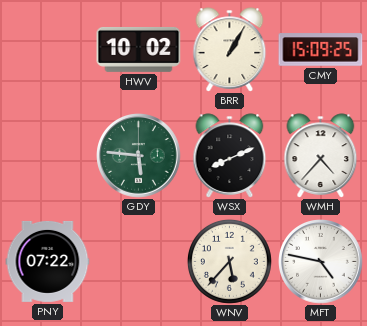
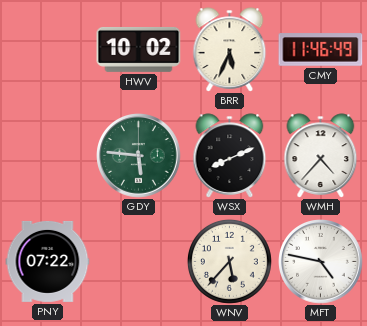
BRR: 1:05 -> 5:34
CMY: 15:09 -> 11:46
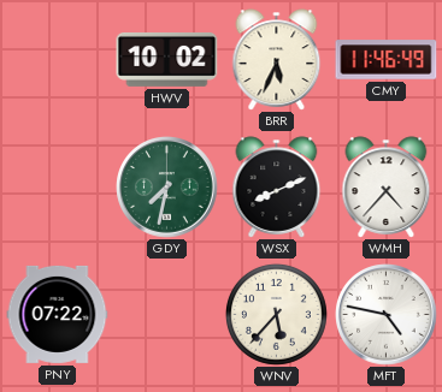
GDY: 5:46 -> 7:32
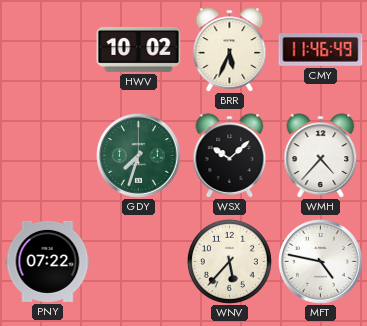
GDY: 7:32 -> 7:33
WSX: 8:11 -> 10:08
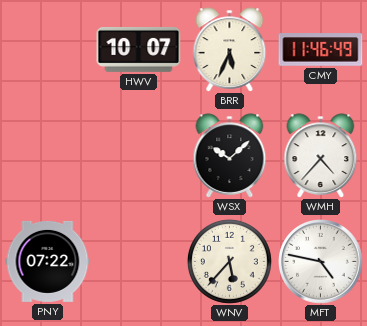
HWV: 10:02 -> 10:07
GDY: 7:33 -> none
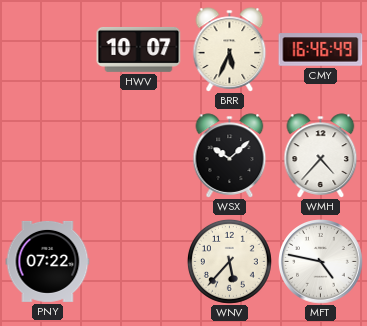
CMY: 11:46 -> 16:46
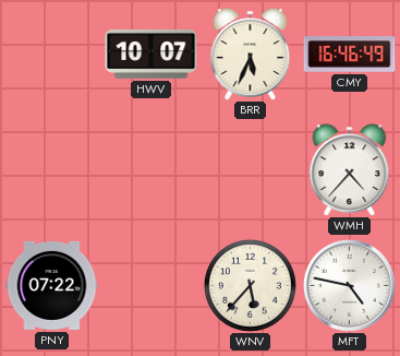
WSX: 10:08 -> none
